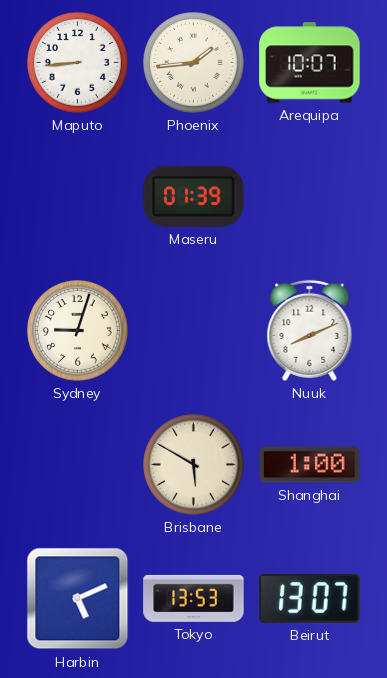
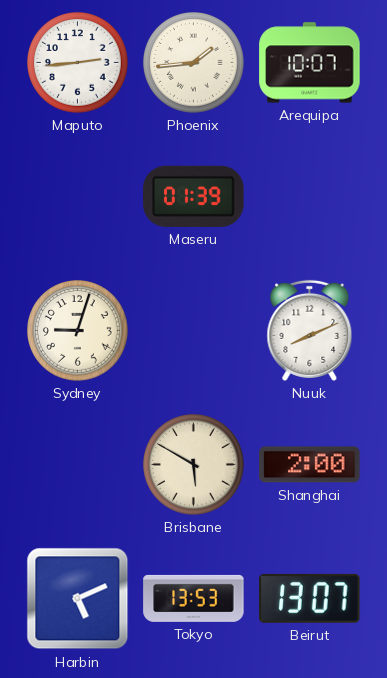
Maputo: 8:44 -> 2:44
Shanghai: 1:00 -> 2:00
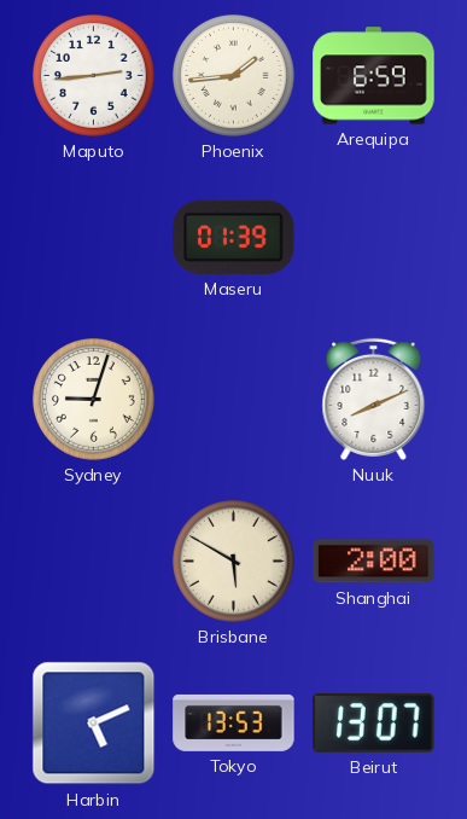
Arequipa: 10:07 -> 6:59
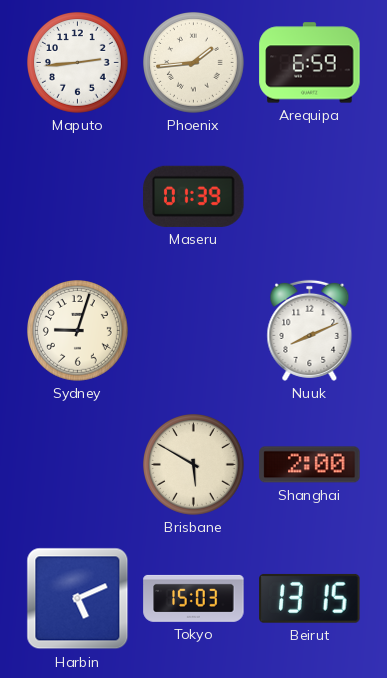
Tokyo: 13:53 -> 15:03
Beirut: 13:07 -> 13:15
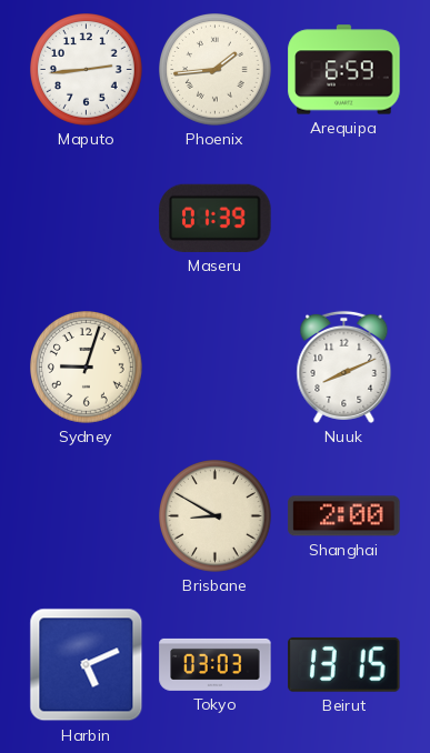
Brisbane: 5:50 -> 8:50
Tokyo: 15:03 -> 03:03
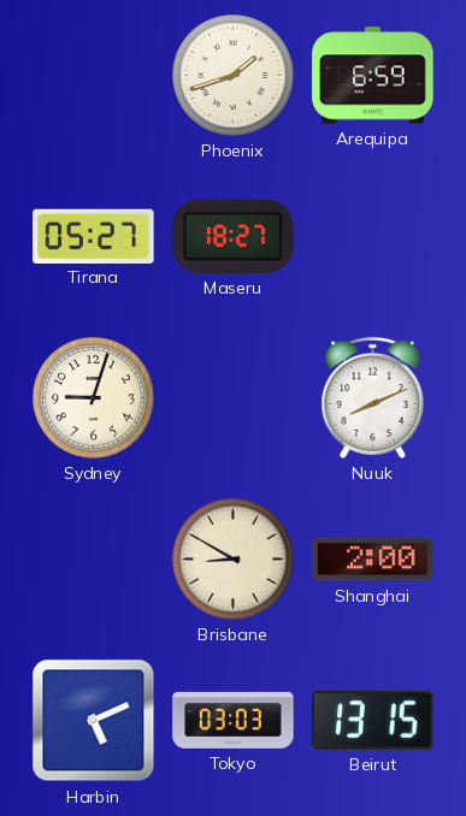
Maputo: 2:44 -> none
Phoenix: 1:44 -> 1:42
Tirana: none -> 05:27
Maseru: 01:39 -> 18:27
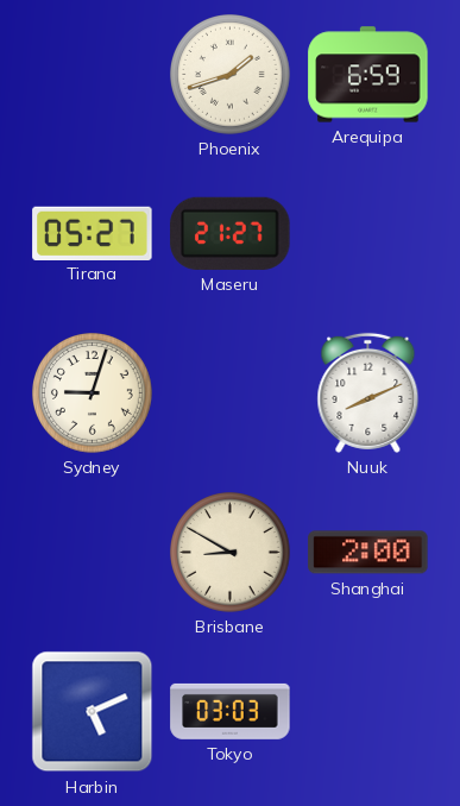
Maseru: 18:27 -> 21:27
Beirut: 13:15 -> none
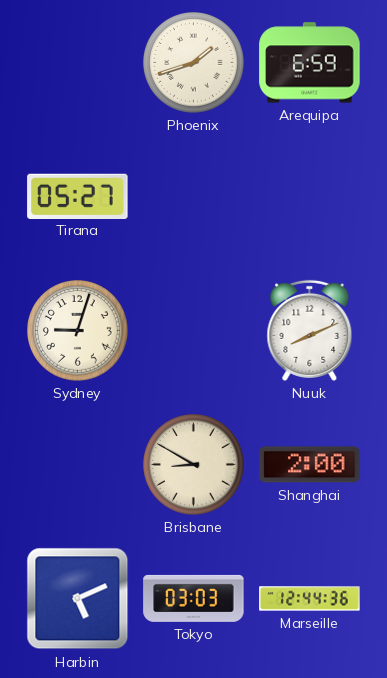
Maseru: 21:27 -> none
Marseille: none -> 12:44
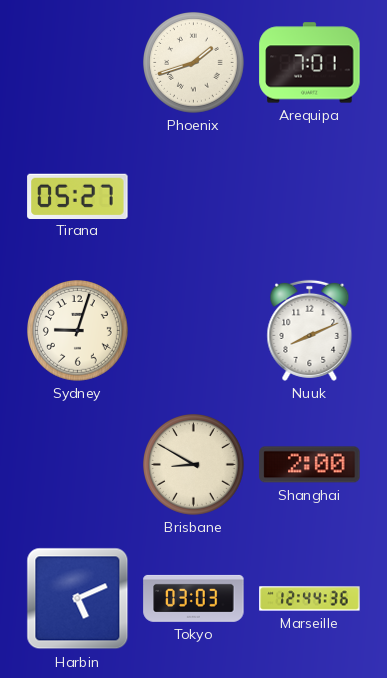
Arequipa: 6:59 -> 7:01
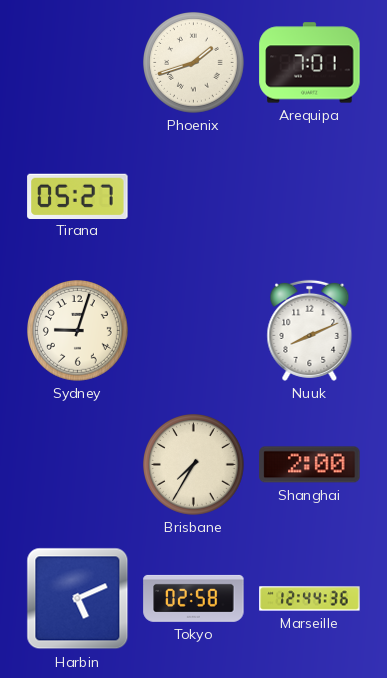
Brisbane: 8:50 -> 7:35
Tokyo: 03:03 -> 02:58
